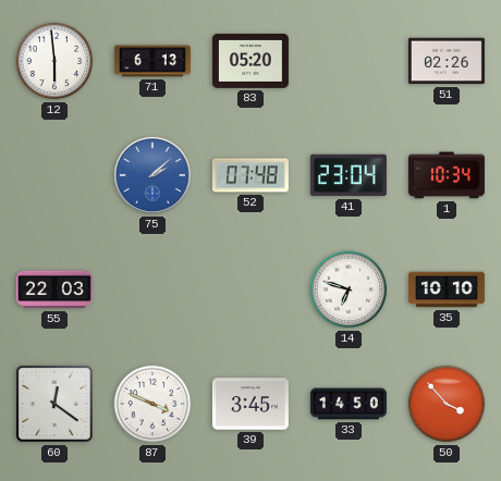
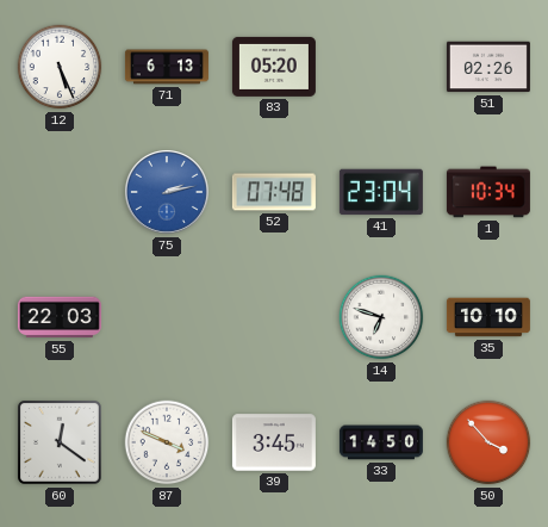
12: 5:59 -> 5:26
75: 2:08 -> 2:13
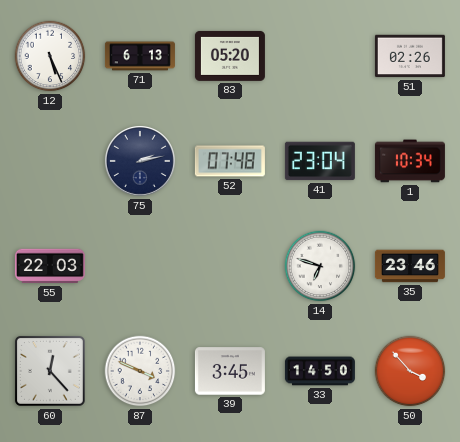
75 dial: blue -> navy
35: 10:10 -> 23:46
60: 12:21 -> 12:23
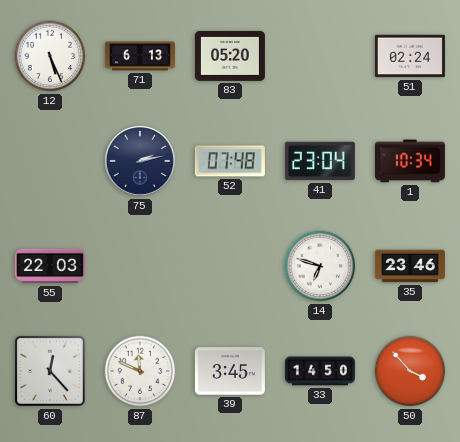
51: 02:26 -> 02:24
87: 3:49 -> 11:49
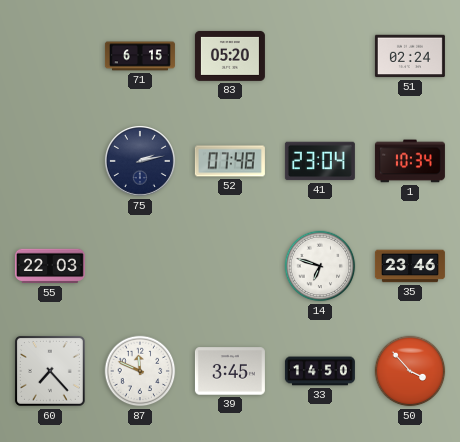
12: 5:26 -> none
71: 6:13 -> 6:15
60: 12:23 -> 7:23
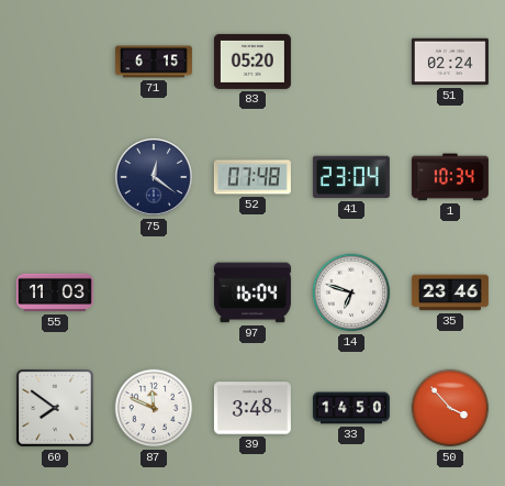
75: 2:13 -> 12:21
55: 22:03 -> 11:03
97: none -> 16:04
60: 7:23 -> 7:51
39: 3:45 -> 3:48
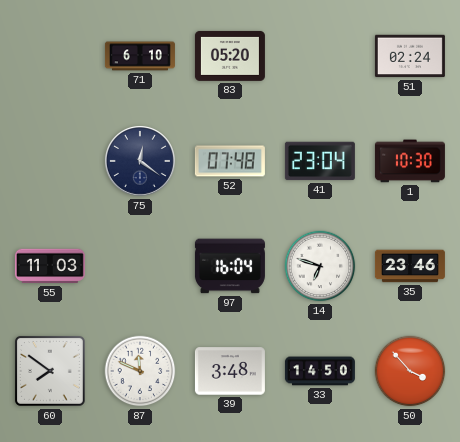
71: 6:15 -> 6:10
1: 10:34 -> 10:30
